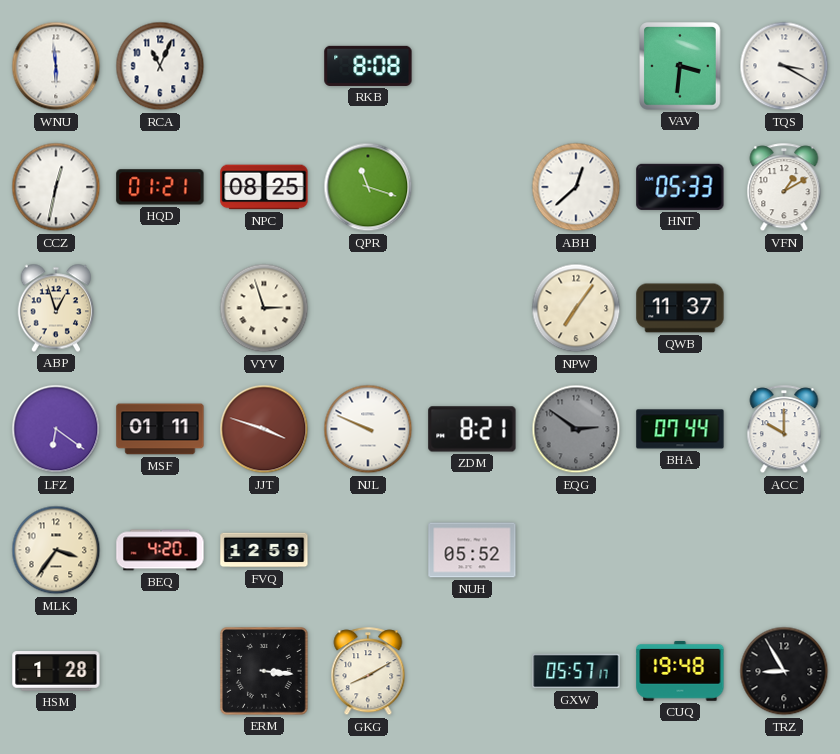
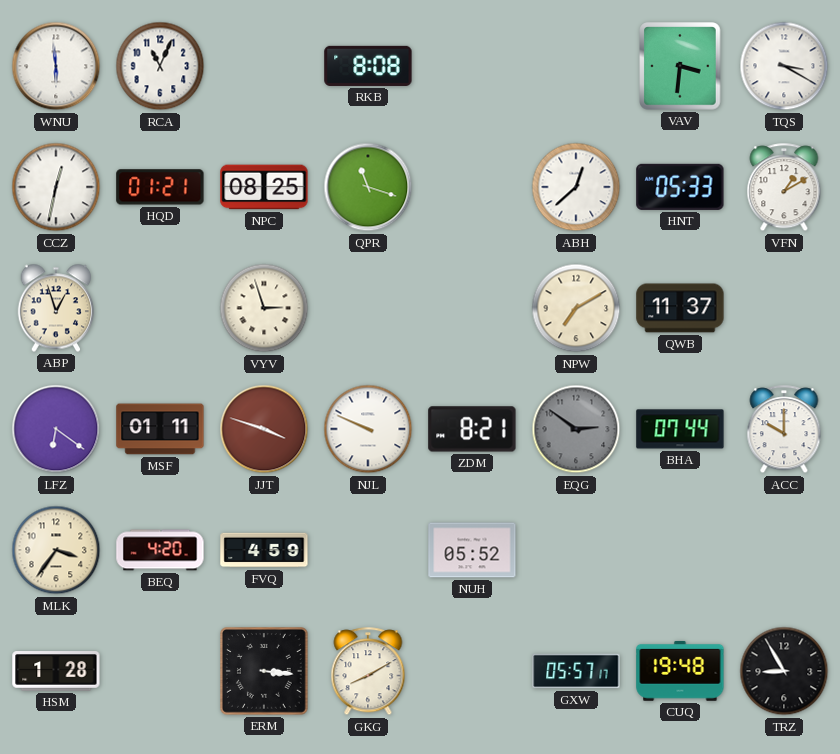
NPW: 7:06 -> 7:10
FVQ: 12:59 -> 4:59
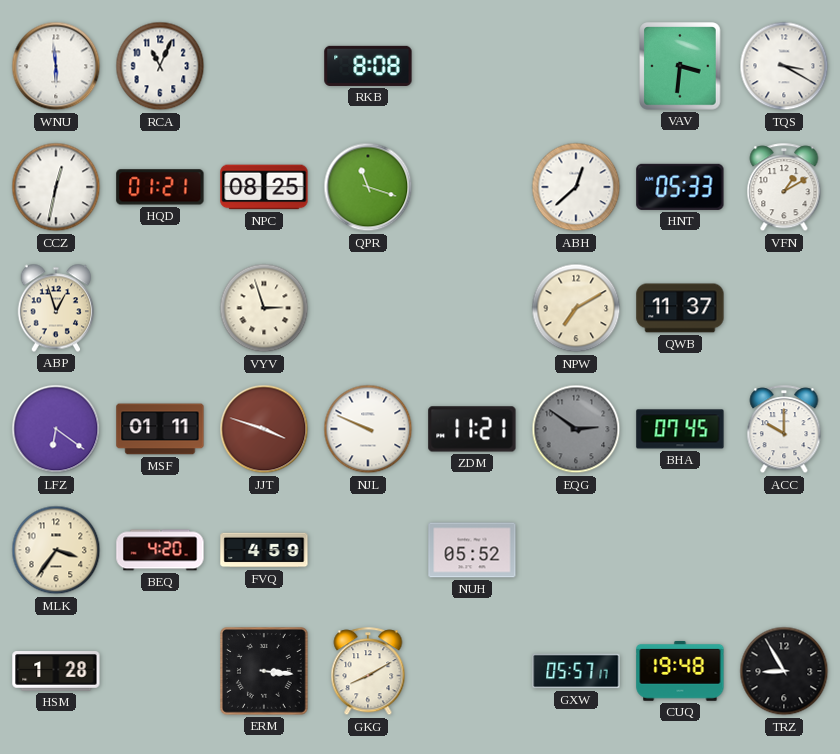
ZDM: 8:21 -> 11:21
BHA: 07:44 -> 07:45
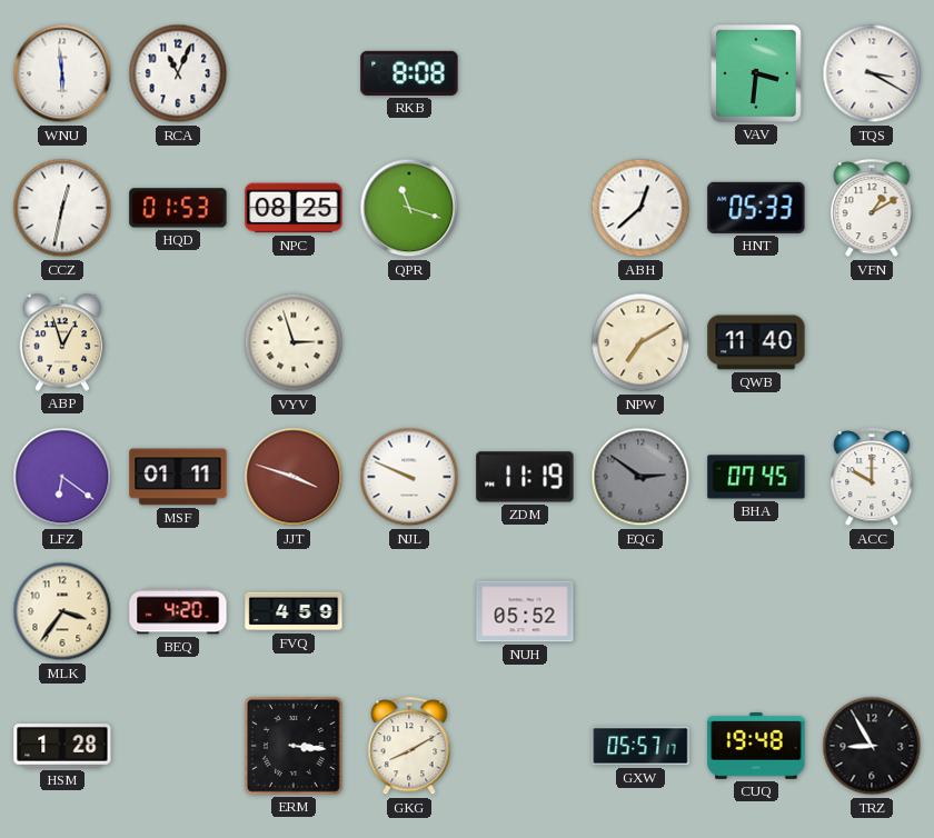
HQD: 01:21 -> 01:53
QWB: 11:37 -> 11:40
ZDM: 11:21 -> 11:19
